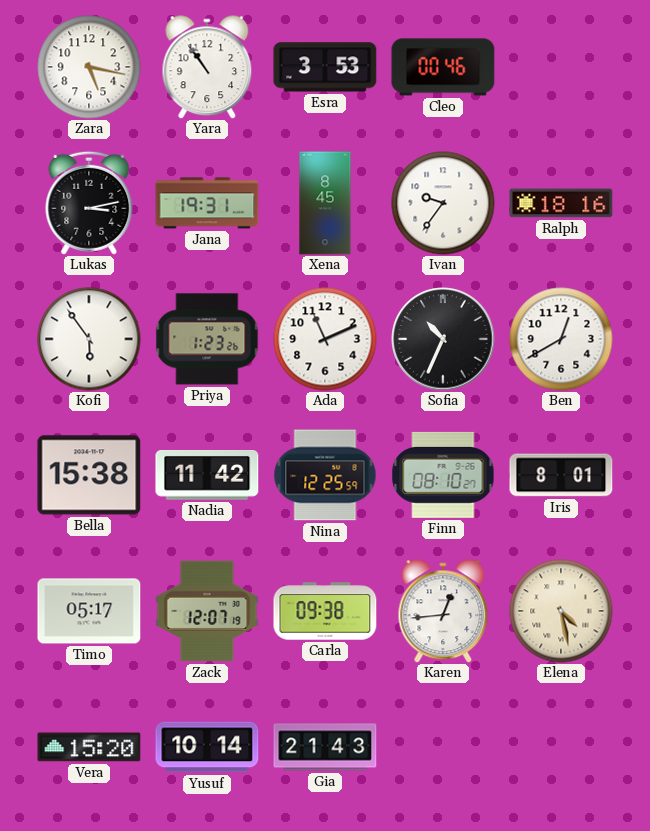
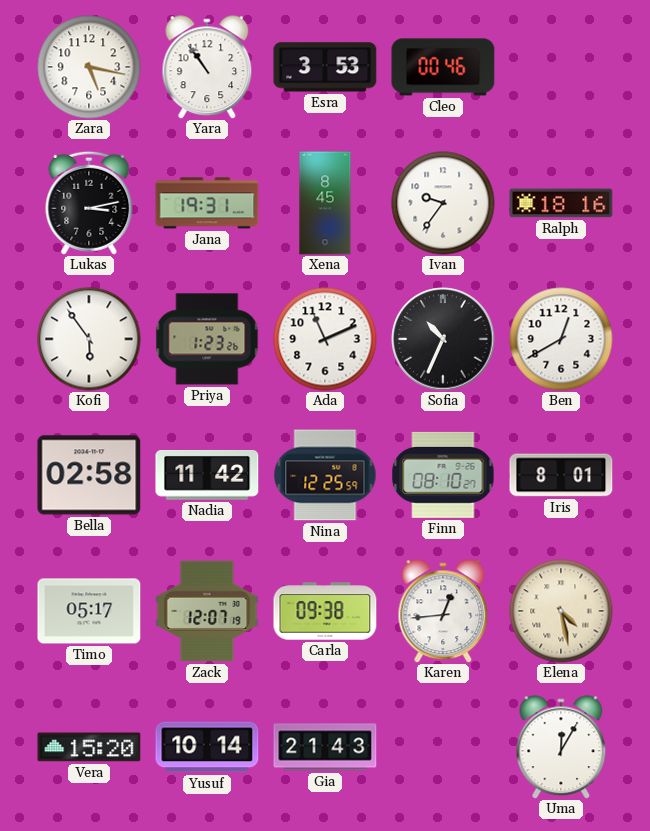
Bella: 15:38 -> 02:58
Uma: none -> 12:05
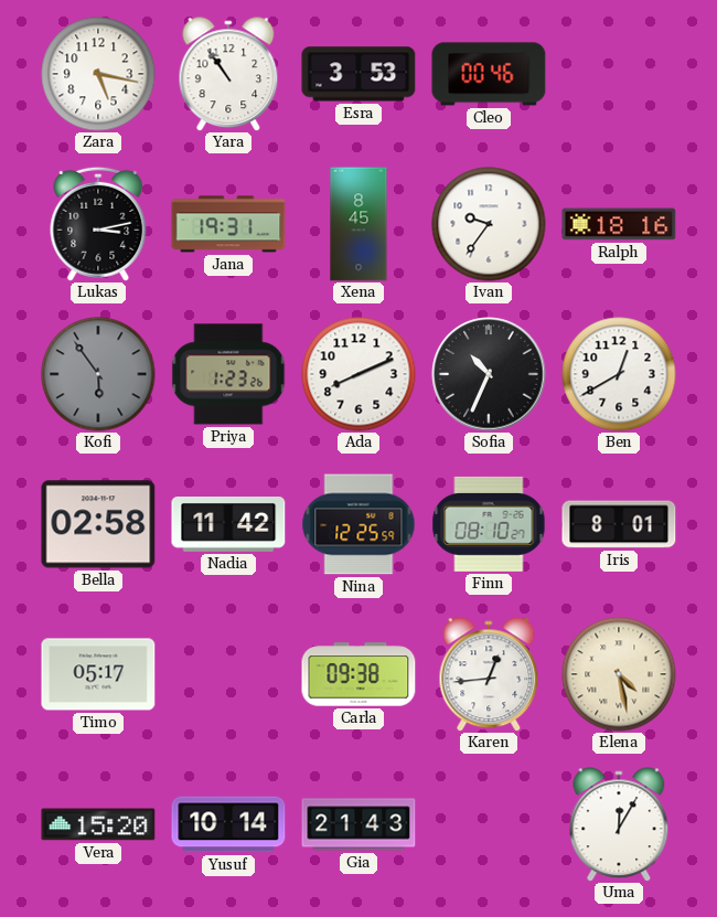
Kofi dial: white -> grey
Ada: 11:11 -> 8:11
Zack: 12:07 -> none
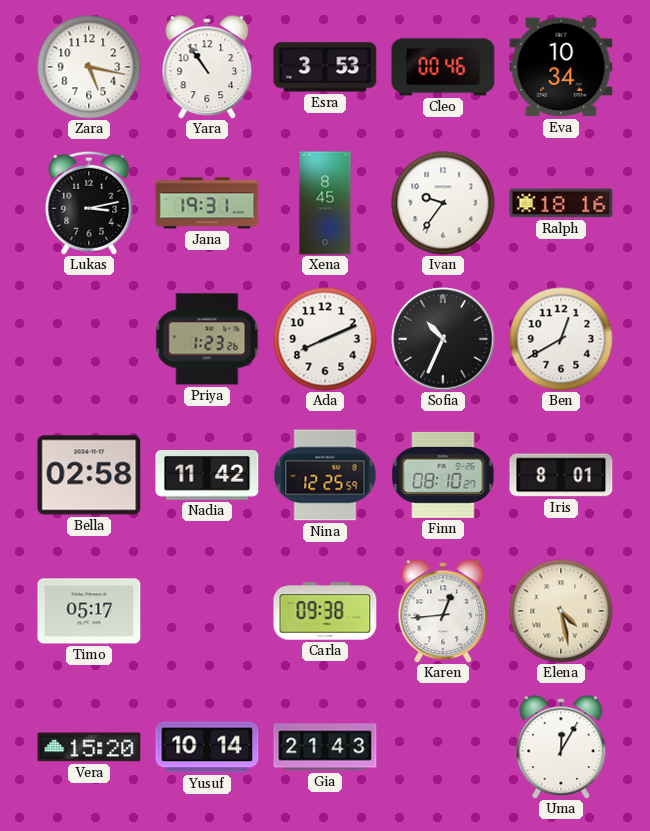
Eva: none -> 10:34
Kofi: 5:54 -> none
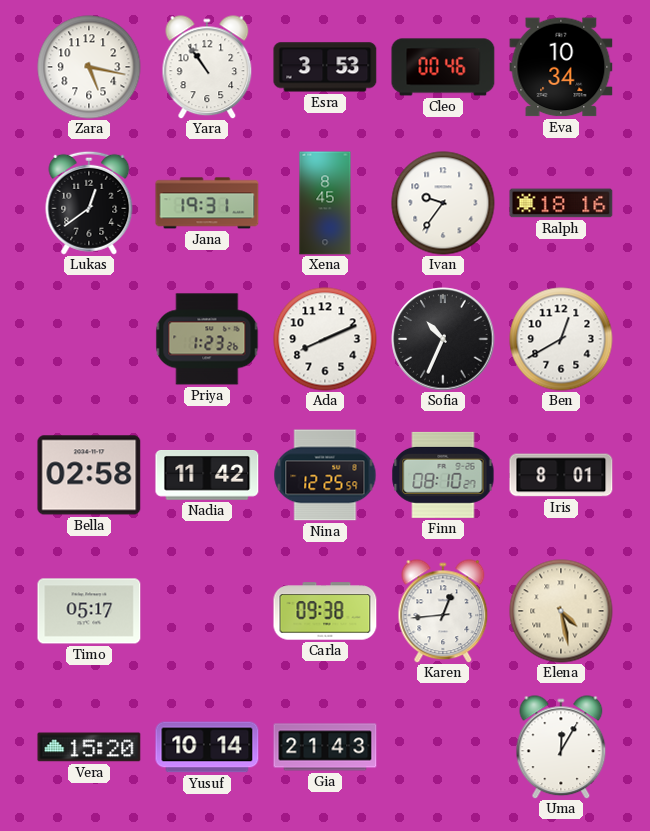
Lukas: 3:13 -> 12:39
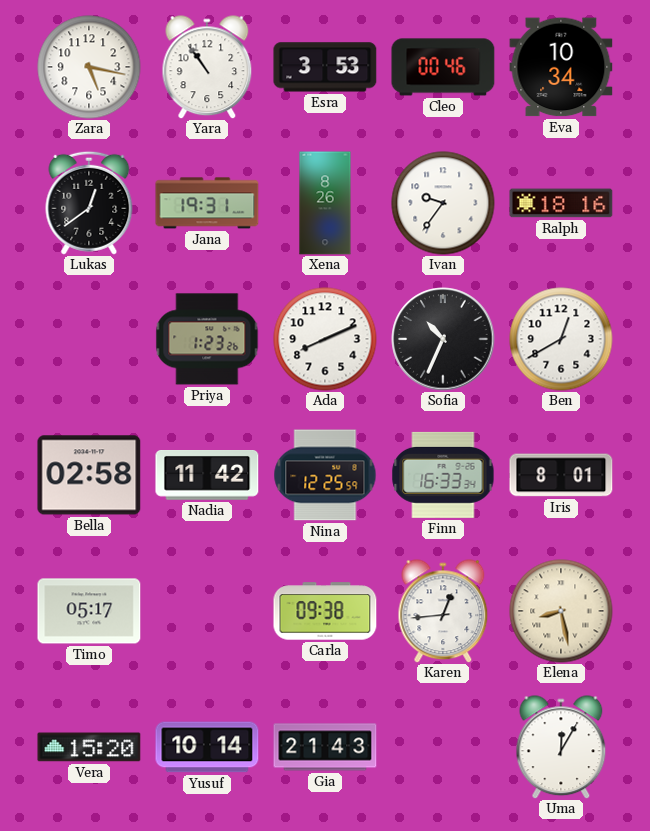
Xena: 8:45 -> 8:26
Finn: 08:10 -> 16:33
Elena: 4:28 -> 8:28
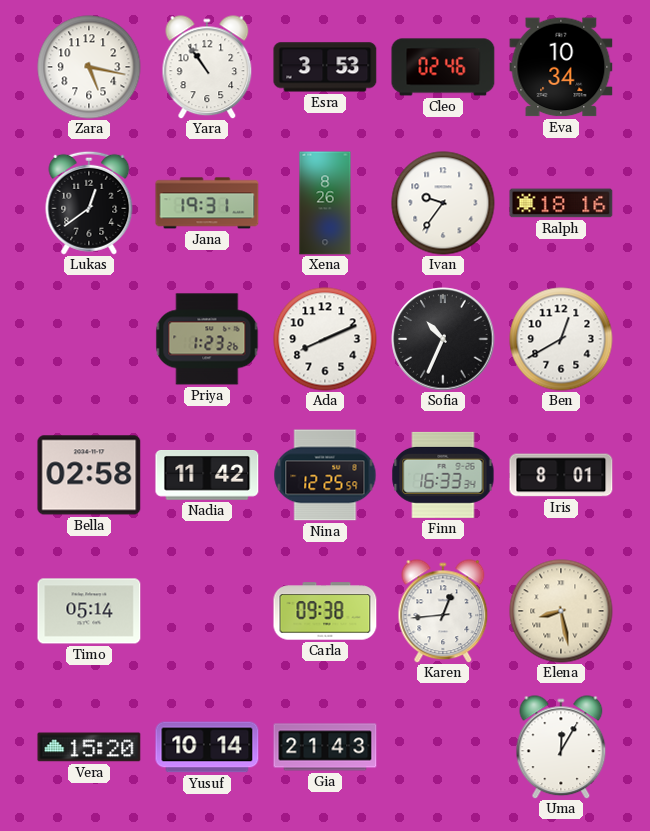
Cleo: 00:46 -> 02:46
Timo: 05:17 -> 05:14
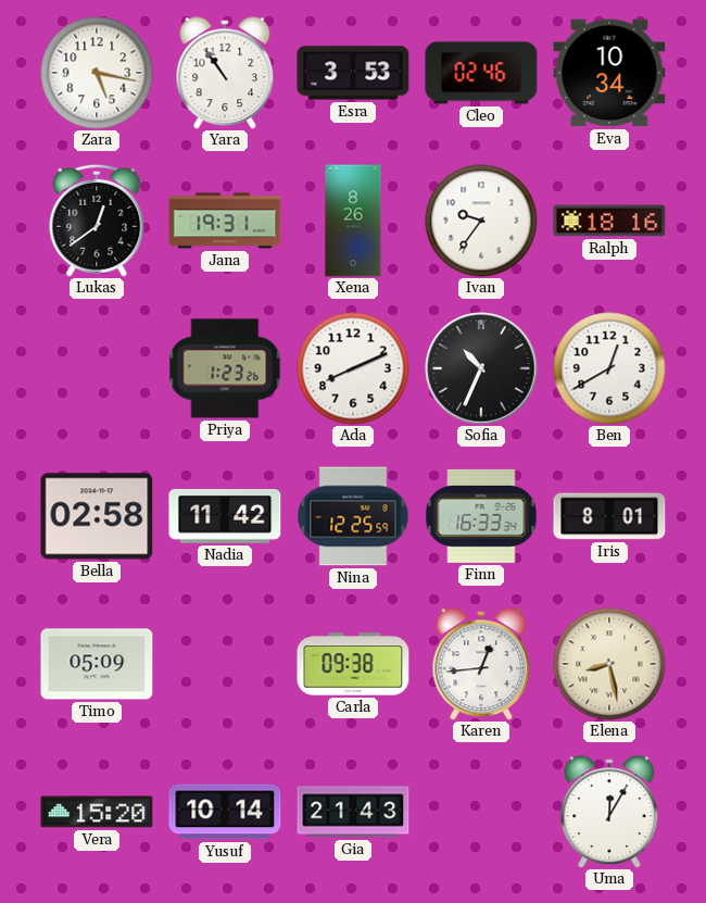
Timo: 05:14 -> 05:09
